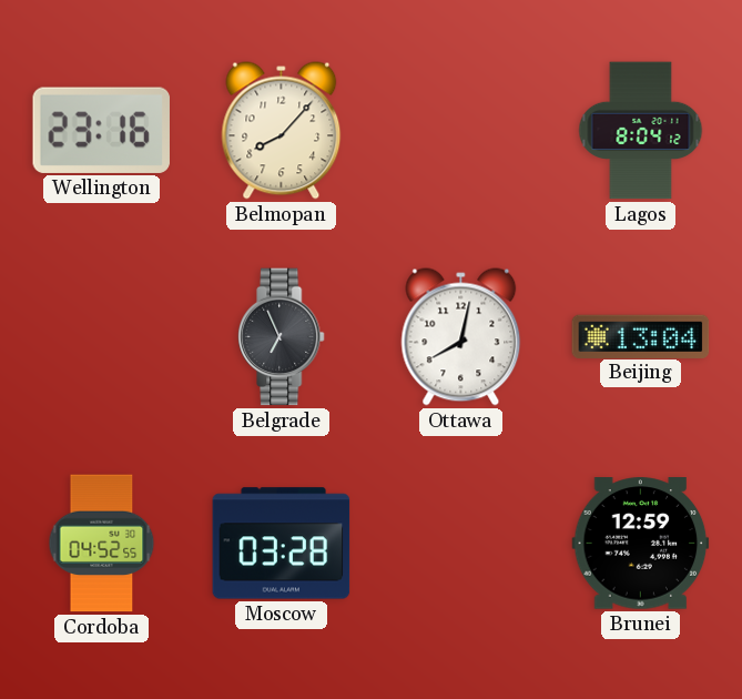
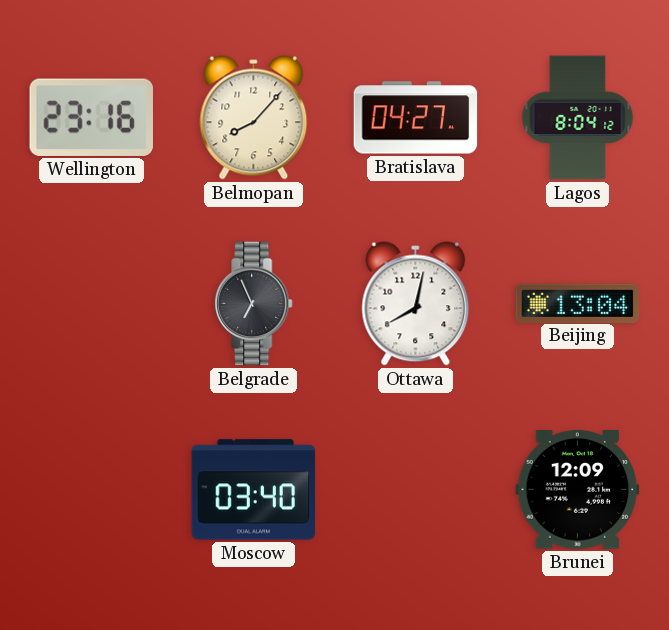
Bratislava: none -> 04:27
Cordoba: 04:52 -> none
Moscow: 03:28 -> 03:40
Brunei: 12:59 -> 12:09
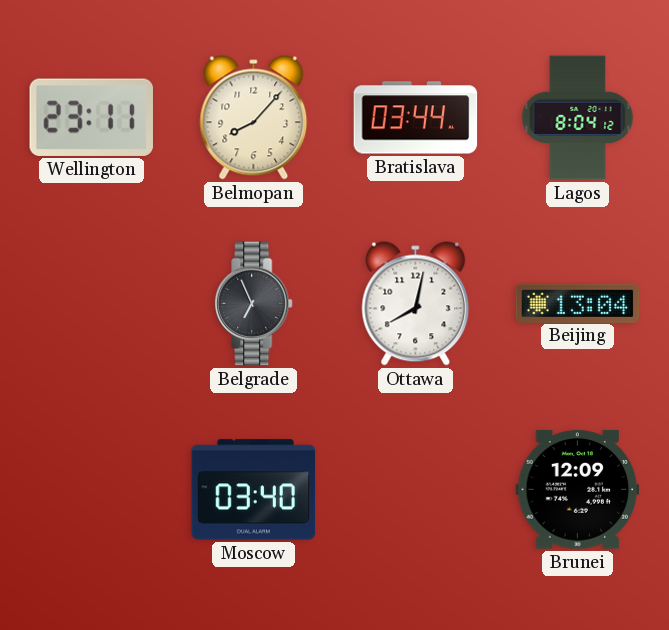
Wellington: 23:16 -> 23:11
Bratislava: 04:27 -> 03:44
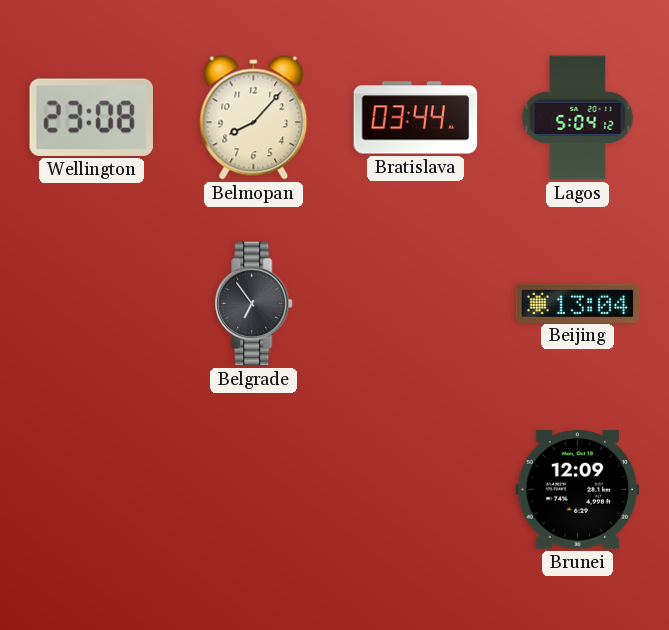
Wellington: 23:11 -> 23:08
Lagos: 8:04 -> 5:04
Belgrade: 6:56 -> 6:54
Ottawa: 8:02 -> none
Moscow: 03:40 -> none
